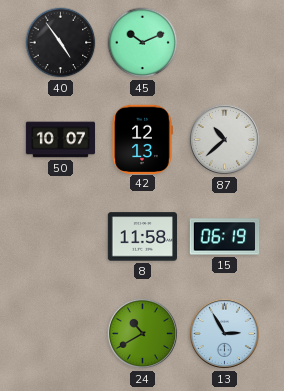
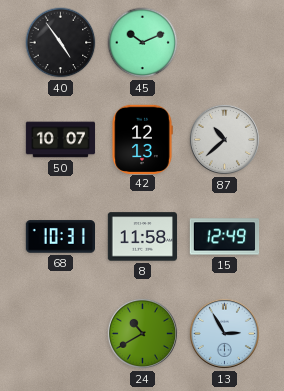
68: none -> 10:31
15: 06:19 -> 12:49
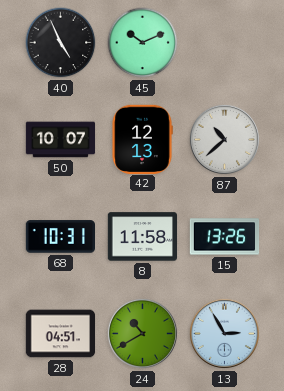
40: 4:54 -> 4:56
15: 12:49 -> 13:26
28: none -> 04:51
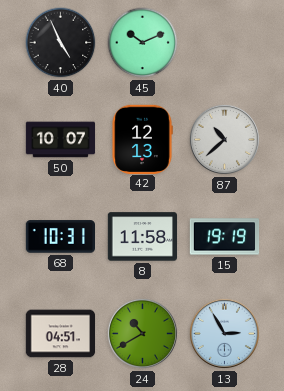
15: 13:26 -> 19:19
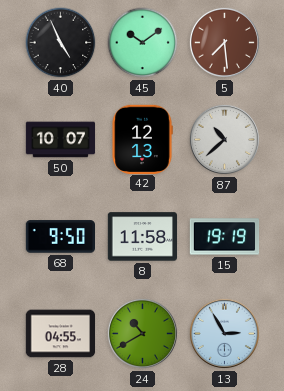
45: 10:11 -> 10:09
5: none -> 7:29
68: 10:31 -> 9:50
28: 04:51 -> 04:55
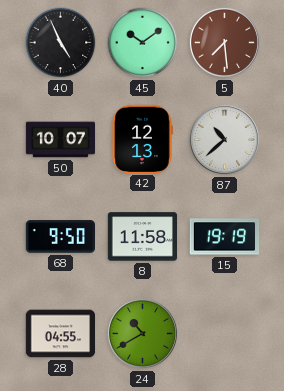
13: 2:55 -> none
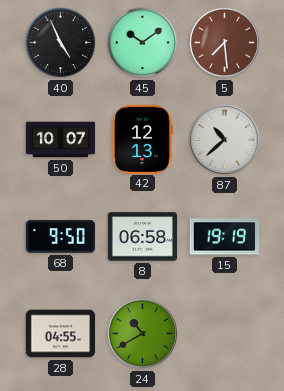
8: 11:58 -> 06:58
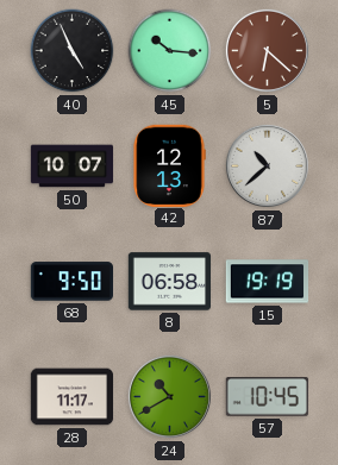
45: 10:09 -> 10:16
5: 7:29 -> 6:22
28: 04:55 -> 11:17
57: none -> 10:45
